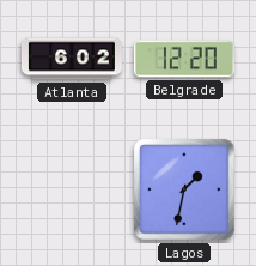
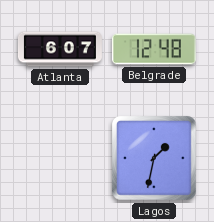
Atlanta: 6:02 -> 6:07
Belgrade: 12:20 -> 12:48
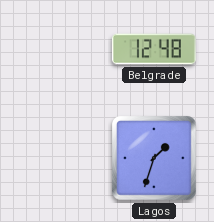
Atlanta: 6:07 -> none
Lagos: 1:32 -> 1:33
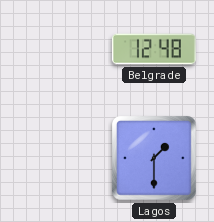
Lagos: 1:33 -> 1:30
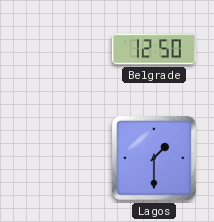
Belgrade: 12:48 -> 12:50
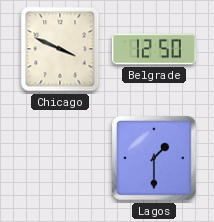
Chicago: none -> 3:49
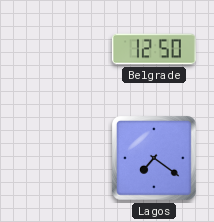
Chicago: 3:49 -> none
Lagos: 1:30 -> 7:21
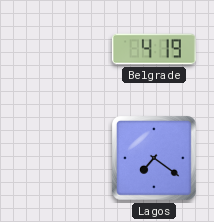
Belgrade: 12:50 -> 4:19
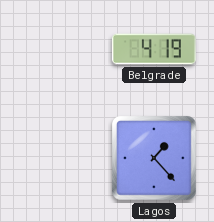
Lagos: 7:21 -> 1:23
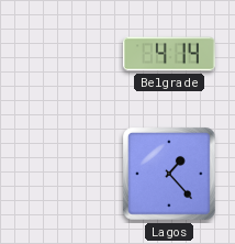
Belgrade: 4:19 -> 4:14
